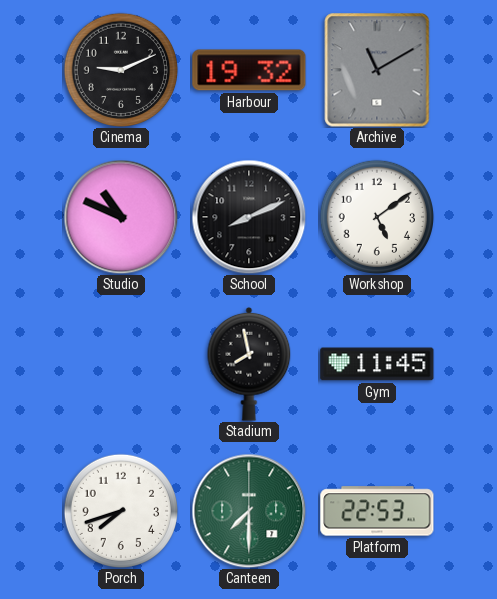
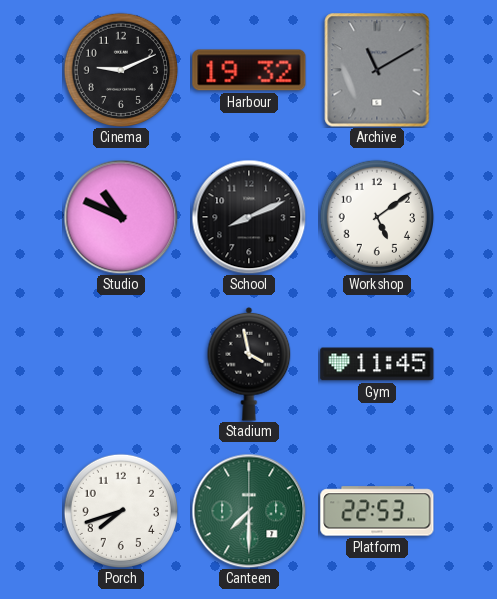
Stadium: 7:58 -> 3:58
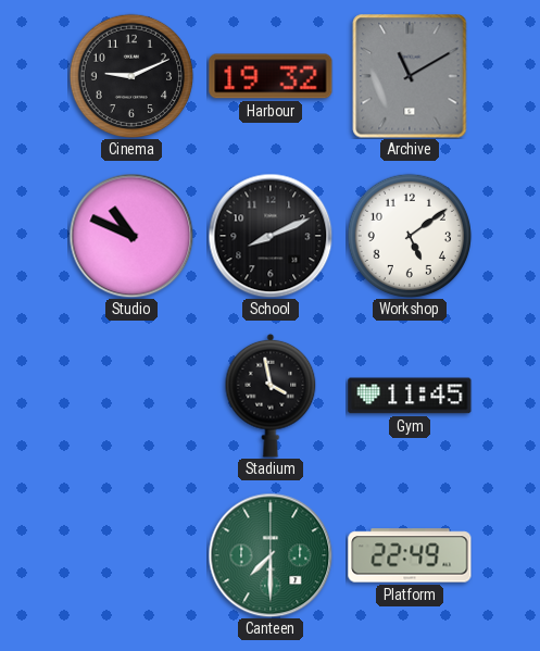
Porch: 7:42 -> none
Platform: 22:53 -> 22:49
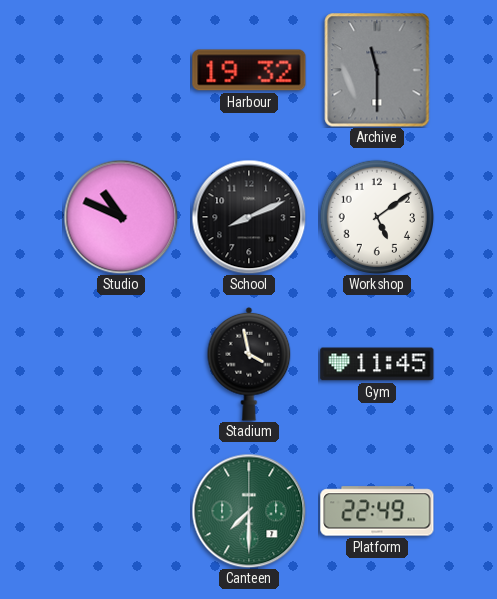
Cinema: 9:11 -> none
Archive: 11:10 -> 11:30
